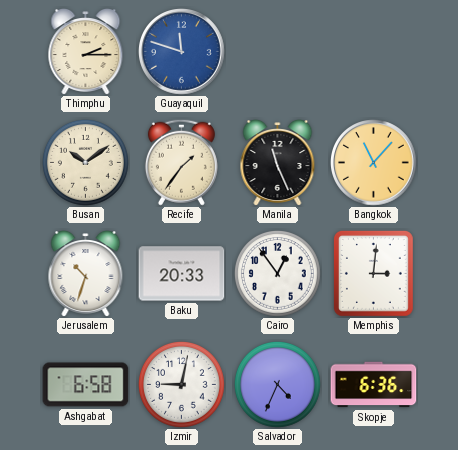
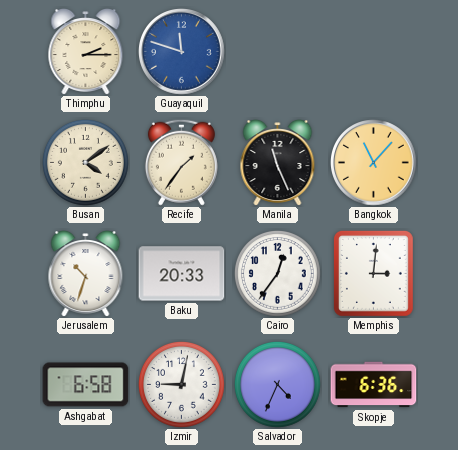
Busan: 10:09 -> 4:09
Cairo: 12:54 -> 12:36
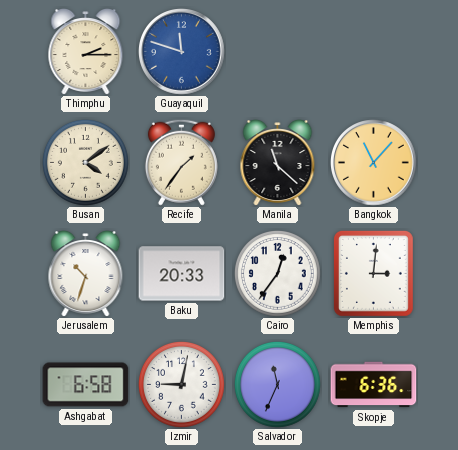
Manila: 11:26 -> 11:22
Salvador: 4:34 -> 11:34
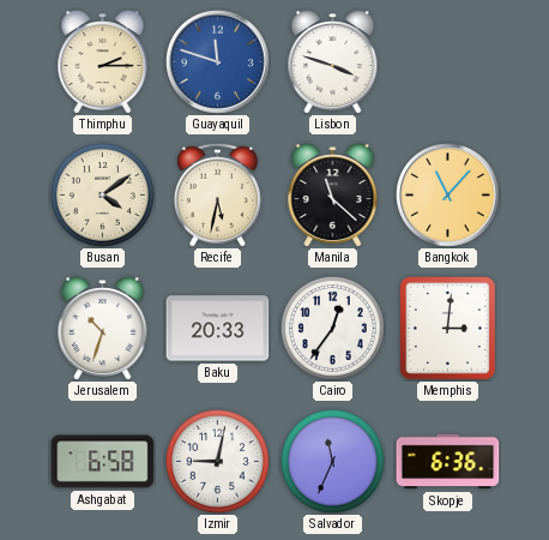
Lisbon: none -> 3:48
Recife: 1:36 -> 5:32
